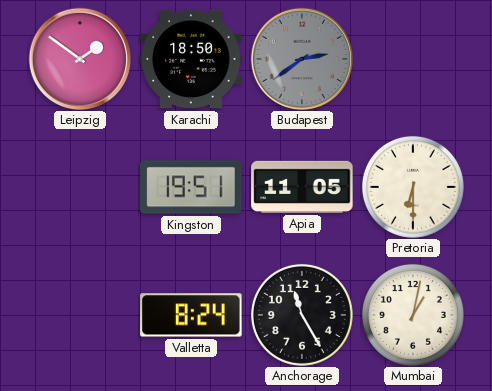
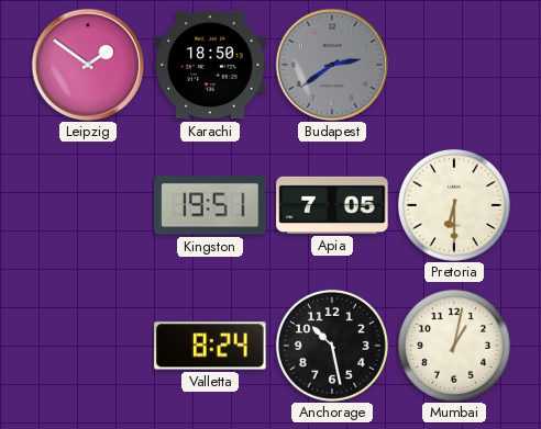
Apia: 11:05 -> 7:05
Anchorage: 11:25 -> 10:28
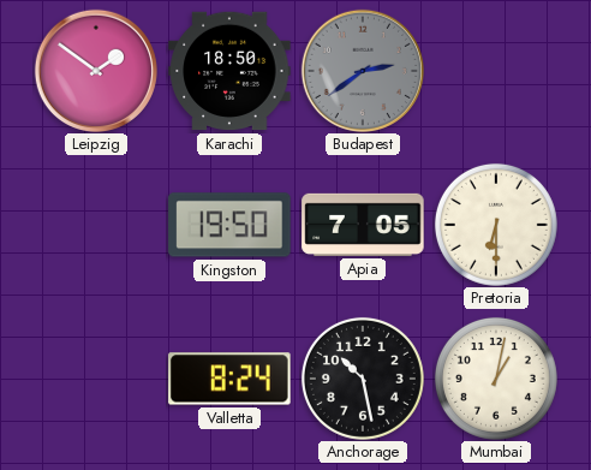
Kingston: 19:51 -> 19:50
